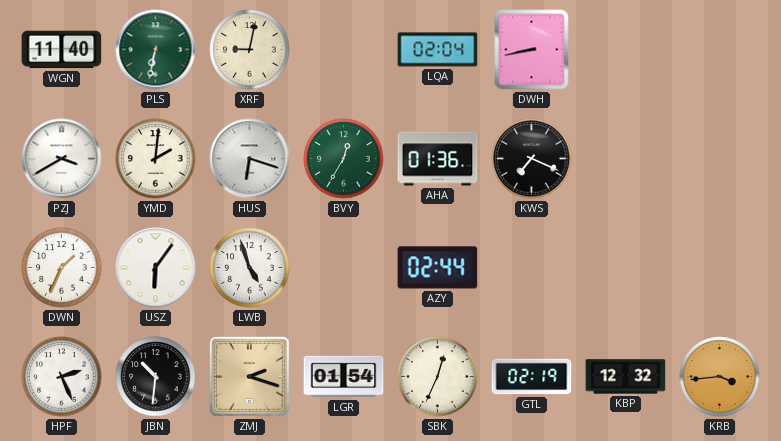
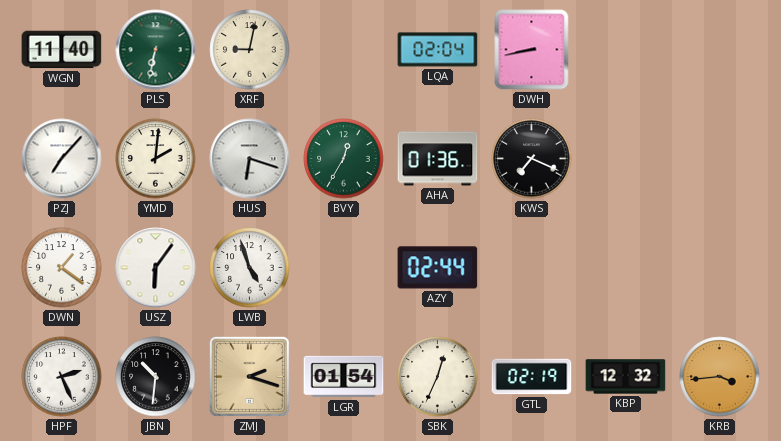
PZJ: 3:40 -> 7:07
DWN: 1:34 -> 1:21
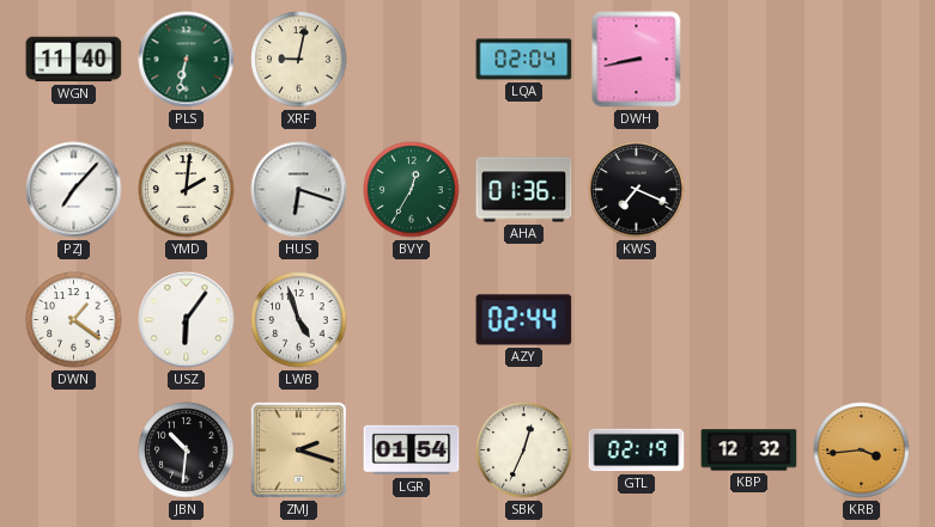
HPF: 2:26 -> none
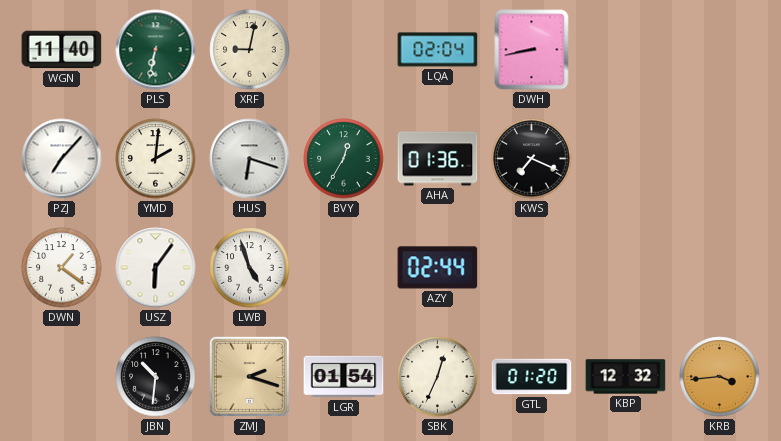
GTL: 02:19 -> 01:20
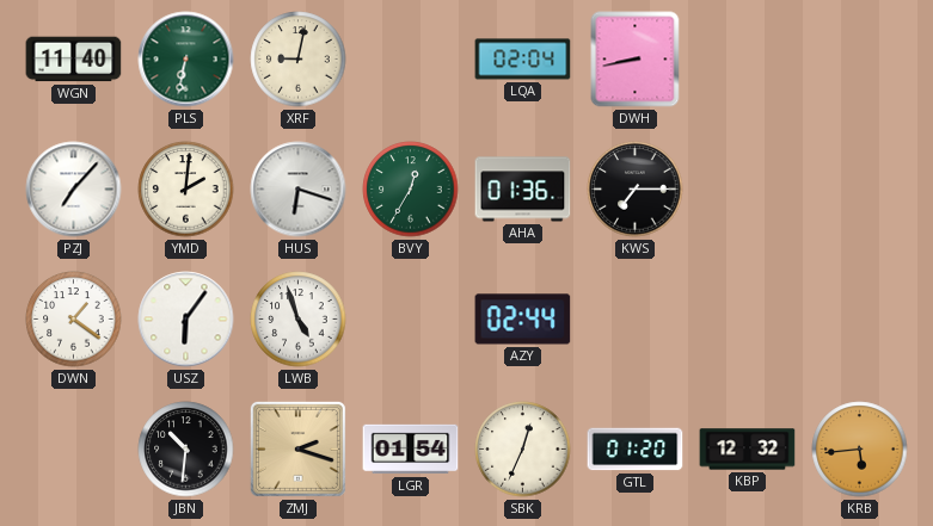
KWS: 7:19 -> 7:15
KRB: 3:44 -> 5:44
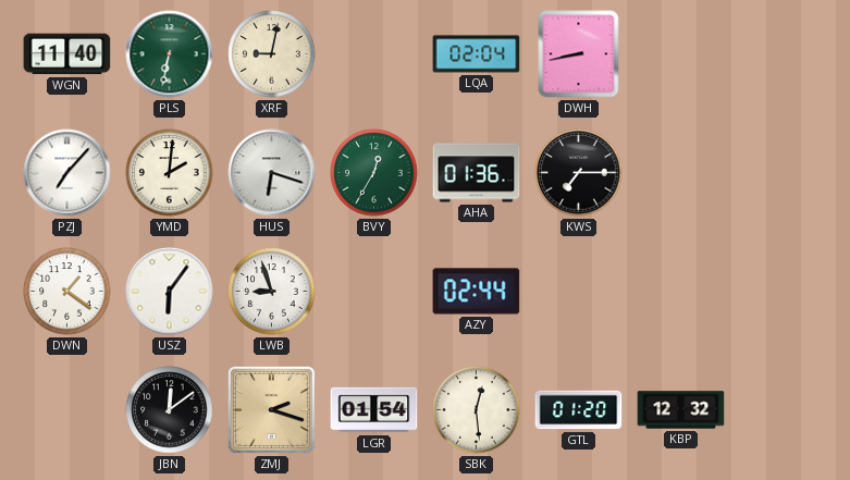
LWB: 4:57 -> 8:57
JBN: 10:31 -> 12:09
SBK: 12:34 -> 12:29
KRB: 5:44 -> none
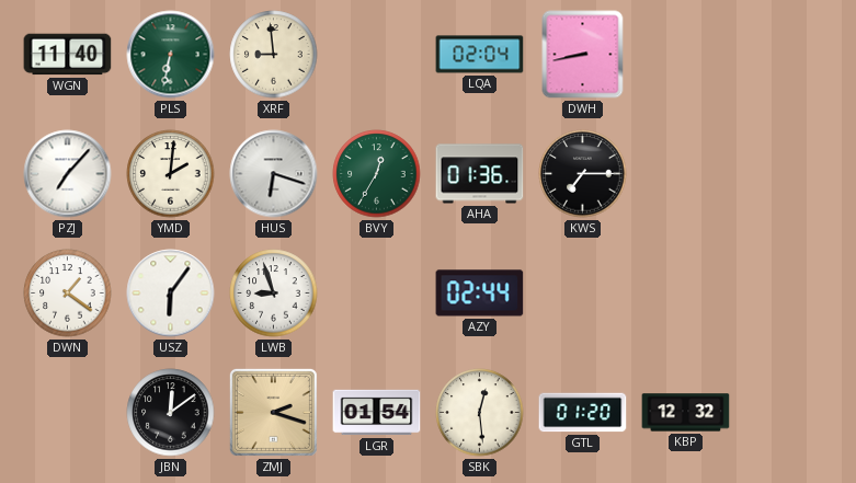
XRF: 9:02 -> 8:59
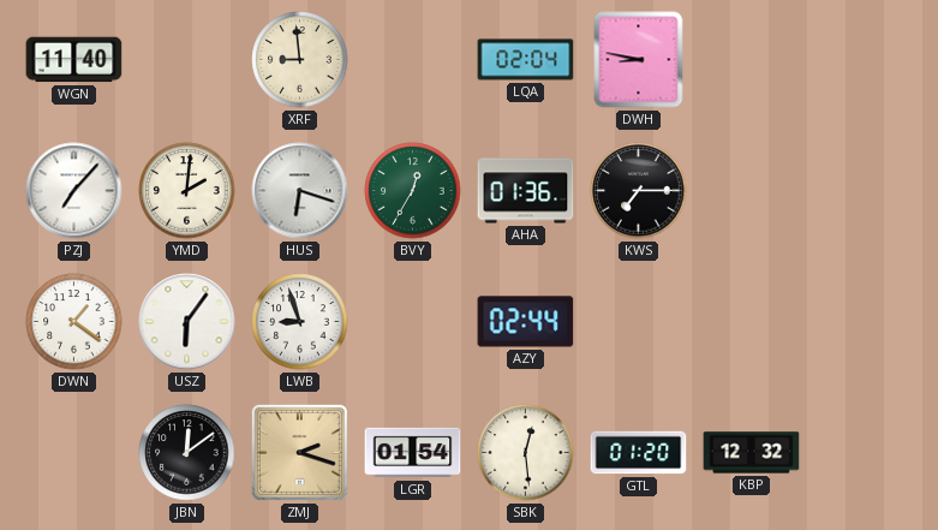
PLS: 6:32 -> none
DWH: 8:43 -> 8:47
